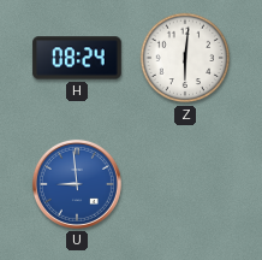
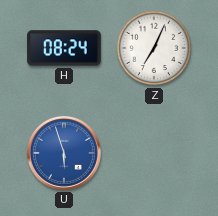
Z: 6:01 -> 7:04
U: 8:59 -> 5:57
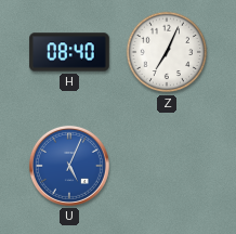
H: 08:24 -> 08:40
U: 5:57 -> 5:04
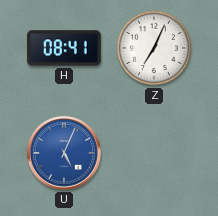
H: 08:40 -> 08:41
